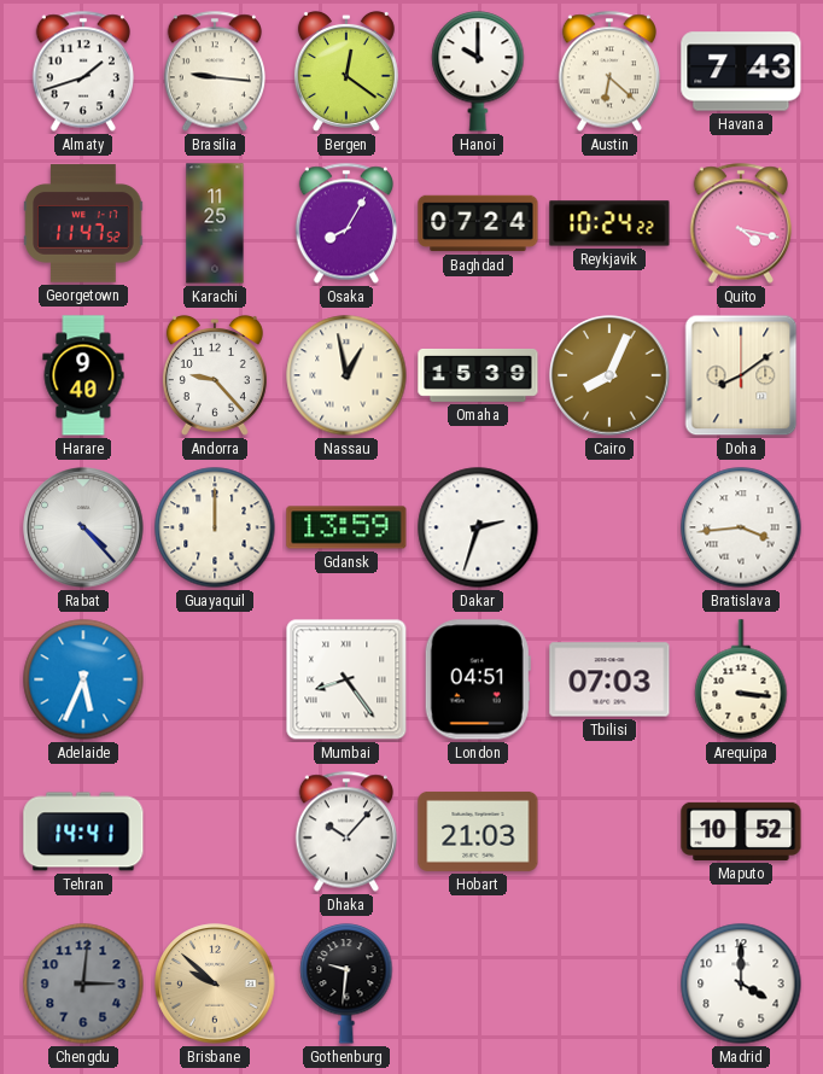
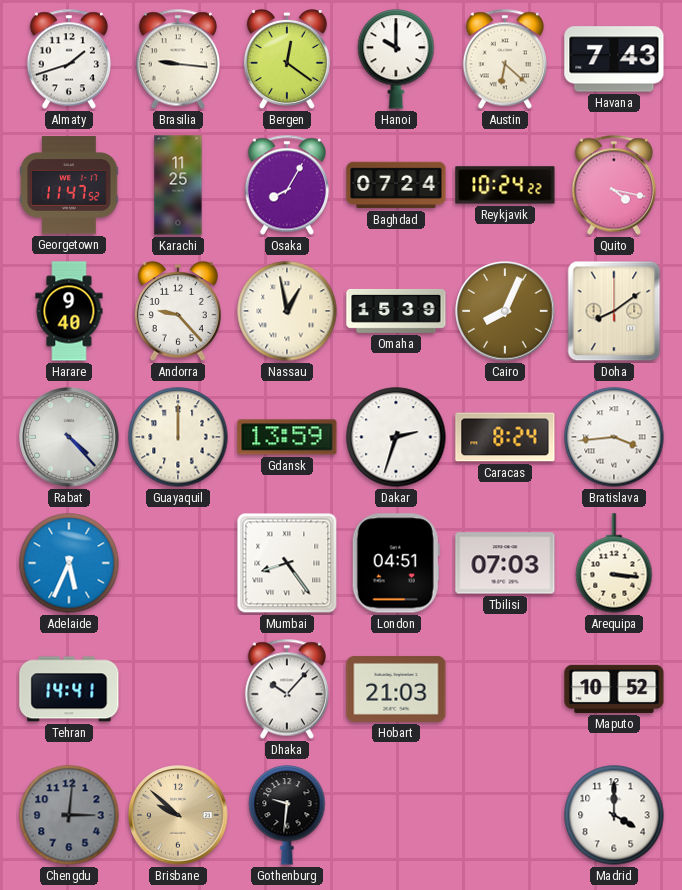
Caracas: none -> 8:24
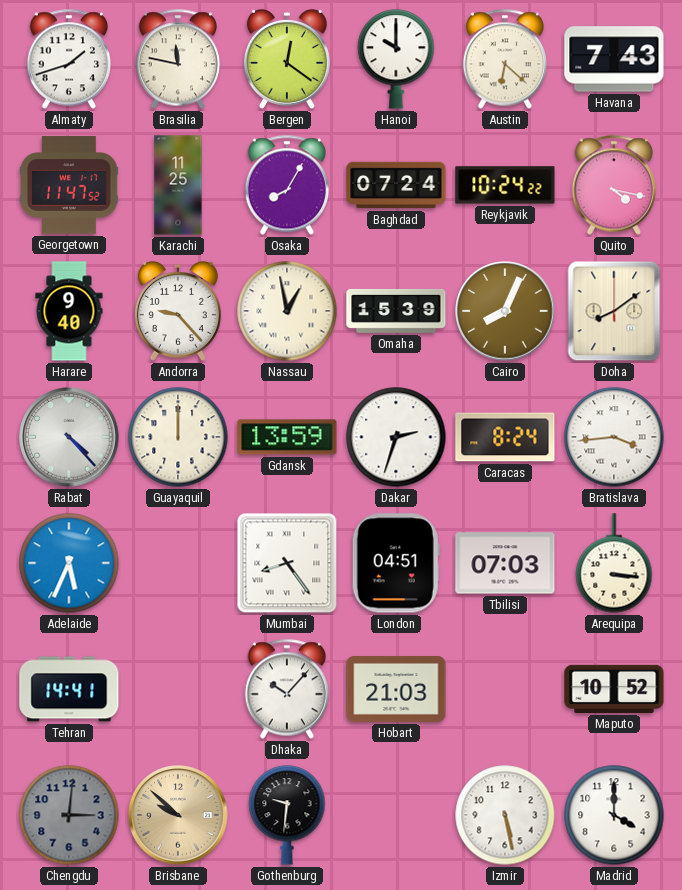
Brasilia: 9:16 -> 11:47
Izmir: none -> 5:28
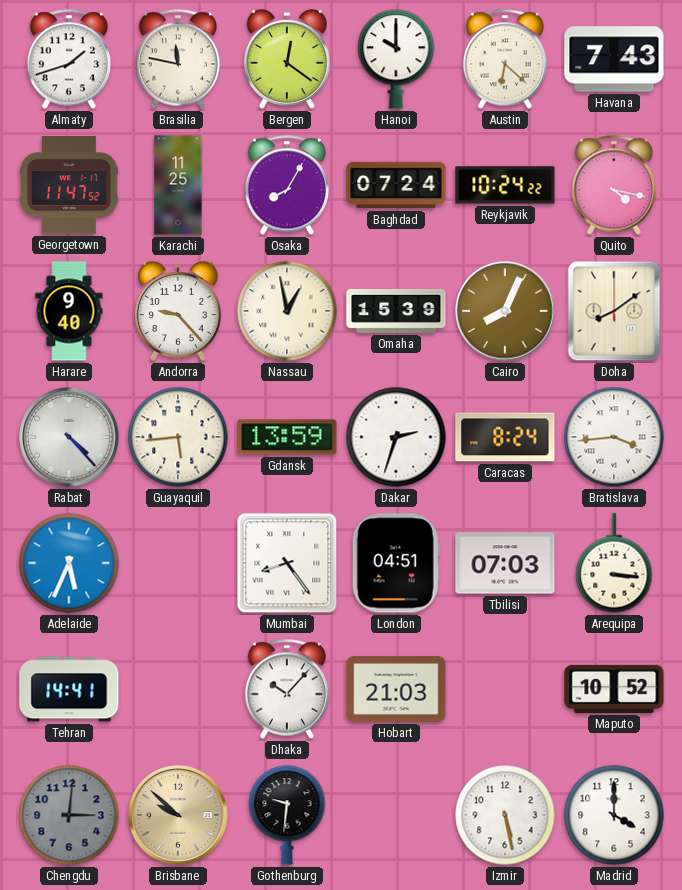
Guayaquil: 12:00 -> 5:44
